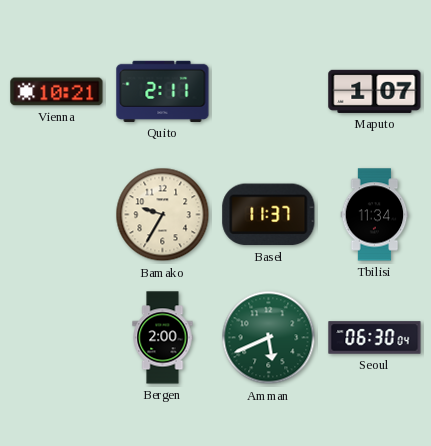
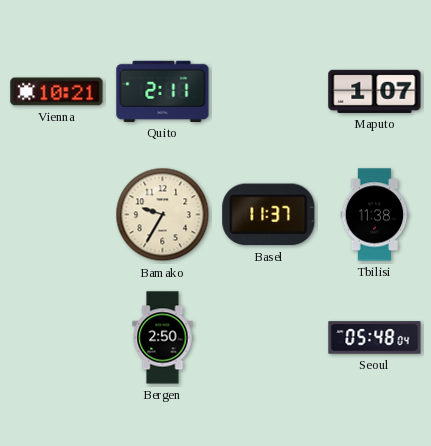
Tbilisi: 11:34 -> 11:38
Bergen: 2:00 -> 2:50
Amman: 5:41 -> none
Seoul: 06:30 -> 05:48
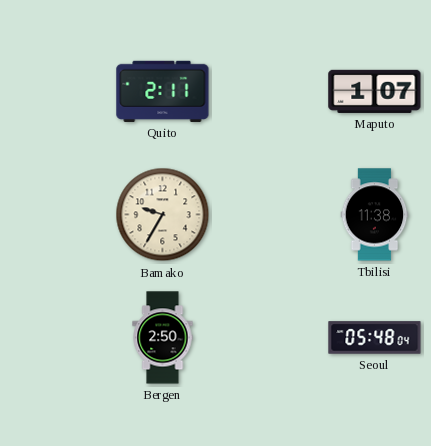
Vienna: 10:21 -> none
Basel: 11:37 -> none
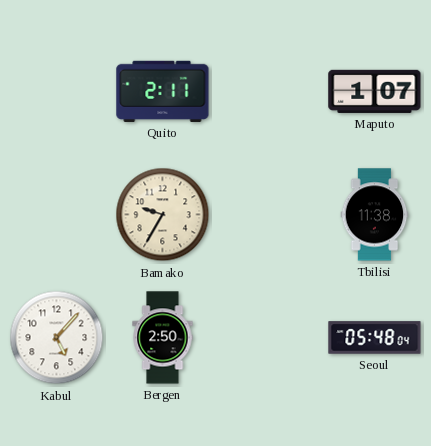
Kabul: none -> 5:07
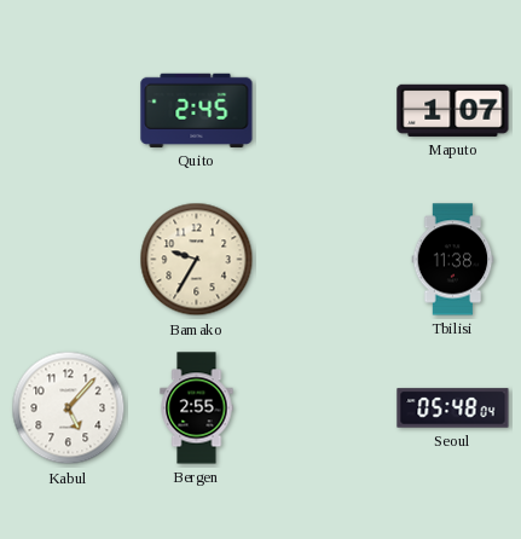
Quito: 2:11 -> 2:45
Bergen: 2:50 -> 2:55
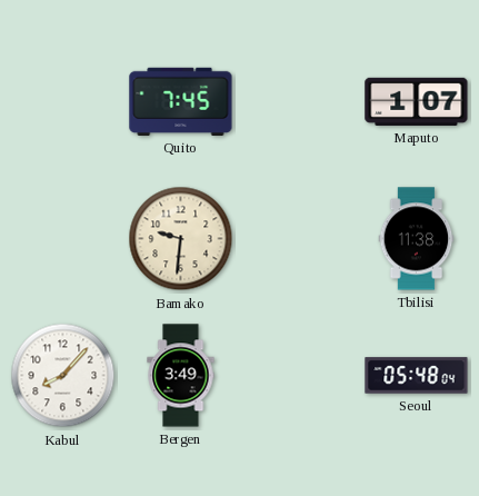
Quito: 2:45 -> 7:45
Bamako: 9:35 -> 9:31
Kabul: 5:07 -> 8:07
Bergen: 2:55 -> 3:49
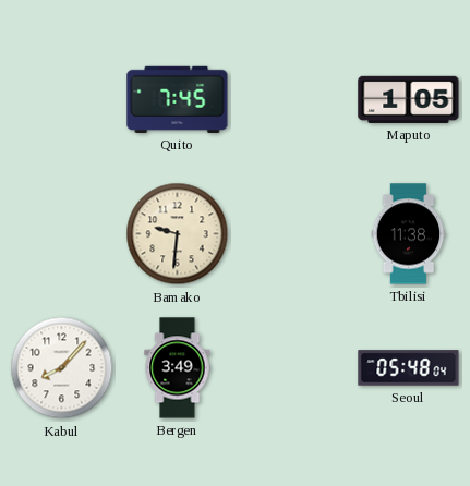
Maputo: 1:07 -> 1:05
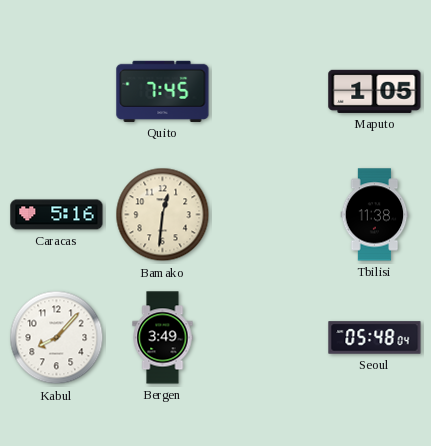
Caracas: none -> 5:16
Bamako: 9:31 -> 12:31
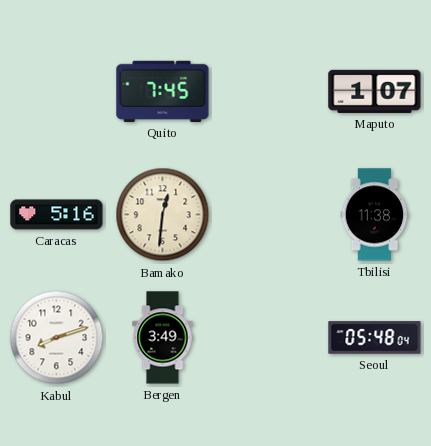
Maputo: 1:05 -> 1:07
Kabul: 8:07 -> 8:12
